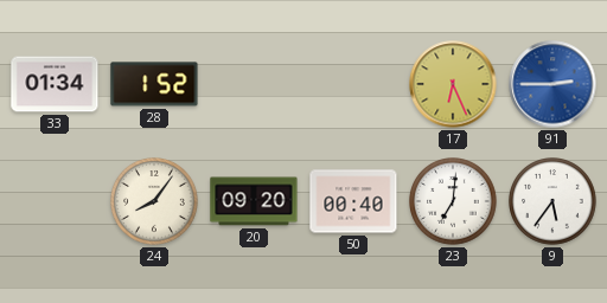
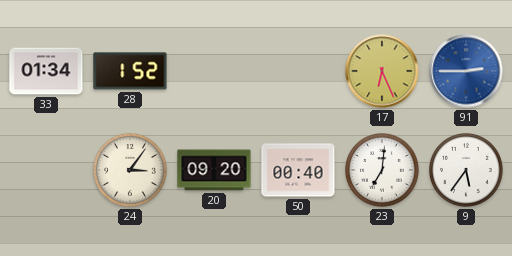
24: 8:06 -> 3:06
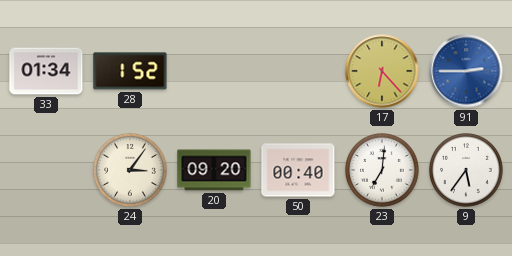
17: 6:26 -> 6:23
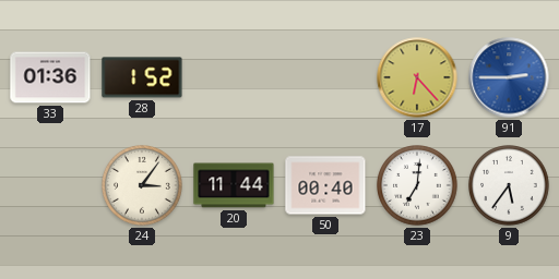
33: 01:34 -> 01:36
20: 09:20 -> 11:44
